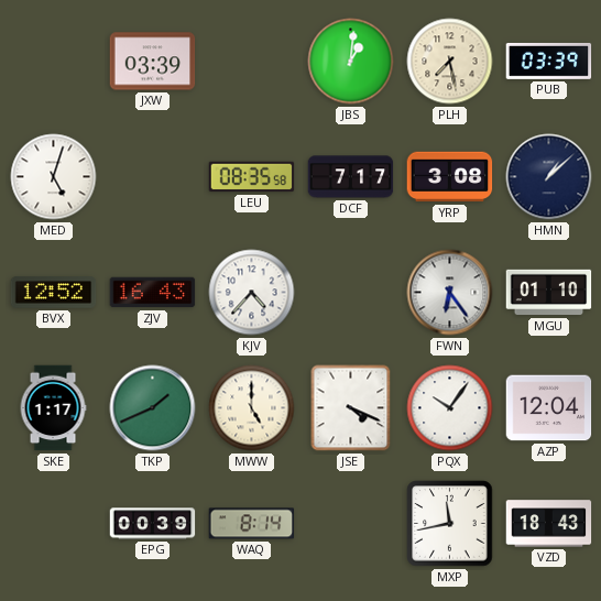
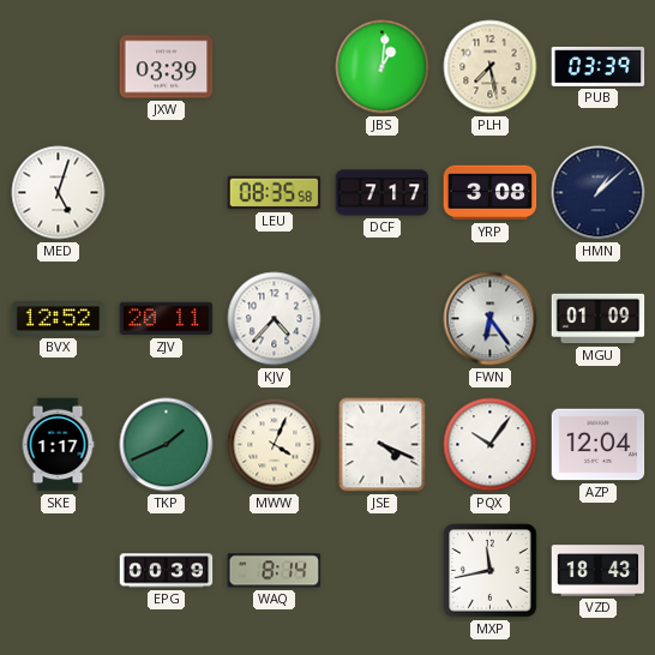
ZJV: 16:43 -> 20:11
MGU: 01:10 -> 01:09
MWW: 5:00 -> 4:04
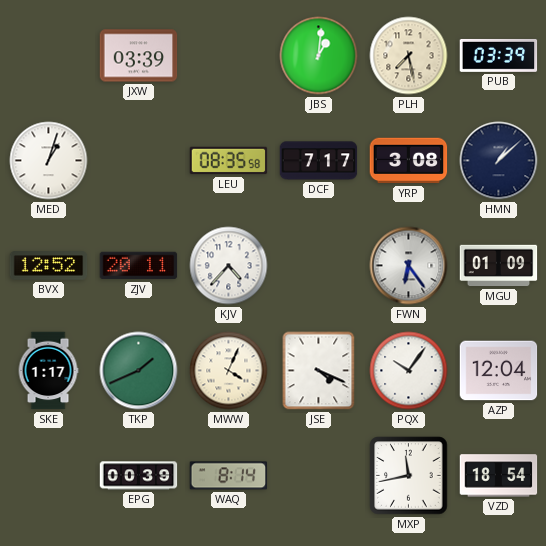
MED: 5:03 -> 1:03
VZD: 18:43 -> 18:54
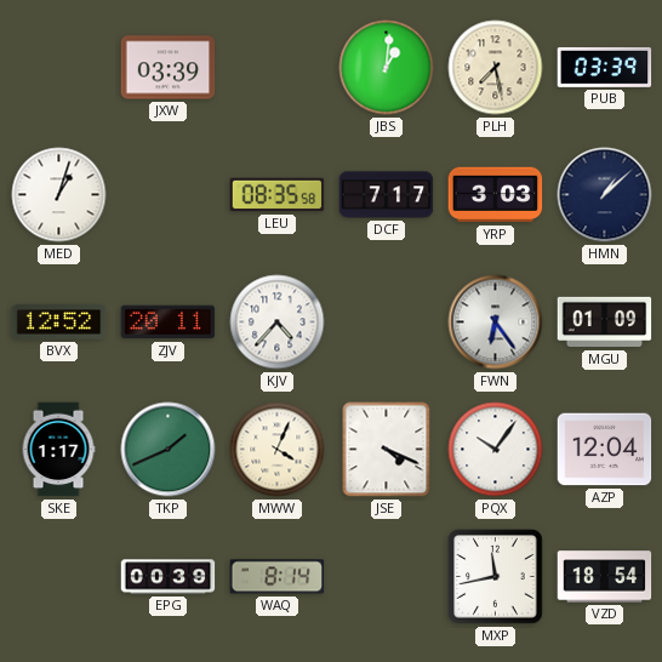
YRP: 3:08 -> 3:03
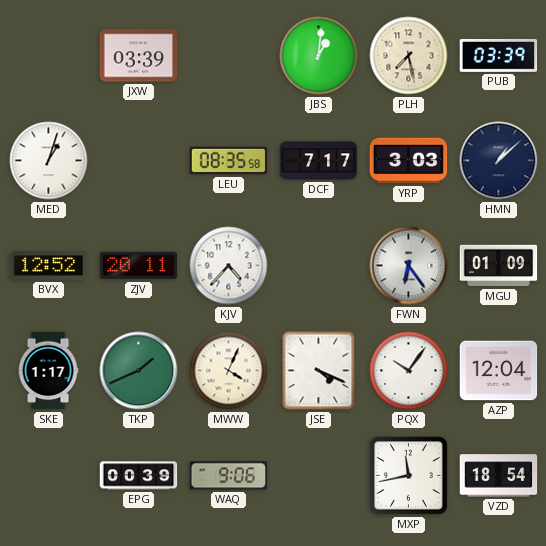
WAQ: 8:14 -> 9:06
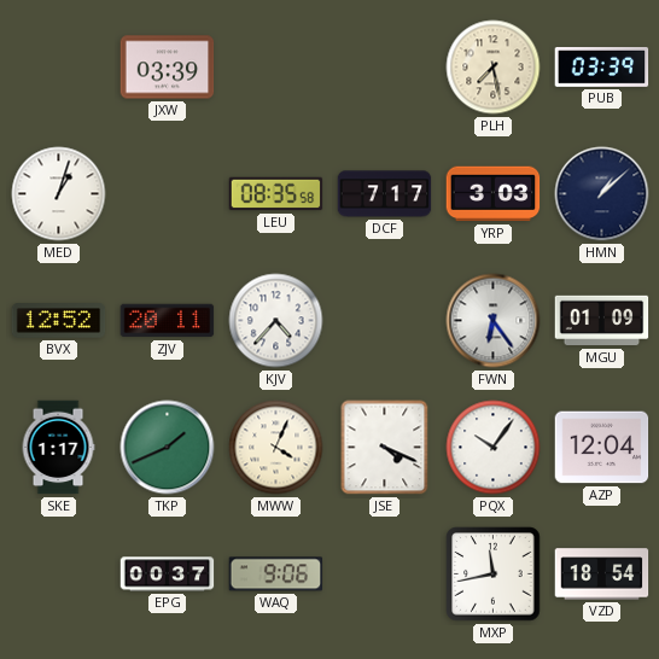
JBS: 1:01 -> none
EPG: 00:39 -> 00:37
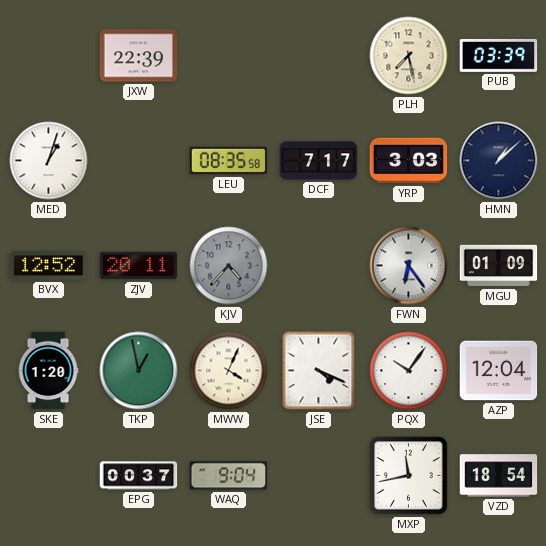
JXW: 03:39 -> 22:39
KJV dial: white -> grey
SKE: 1:17 -> 1:20
TKP: 1:41 -> 12:58
WAQ: 9:06 -> 9:04
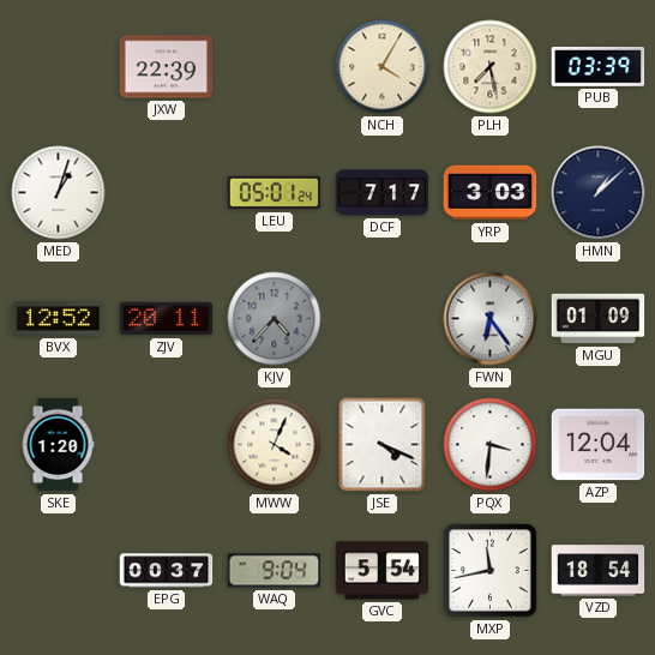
NCH: none -> 4:05
LEU: 08:35 -> 05:01
TKP: 12:58 -> none
PQX: 10:06 -> 3:31
GVC: none -> 5:54
